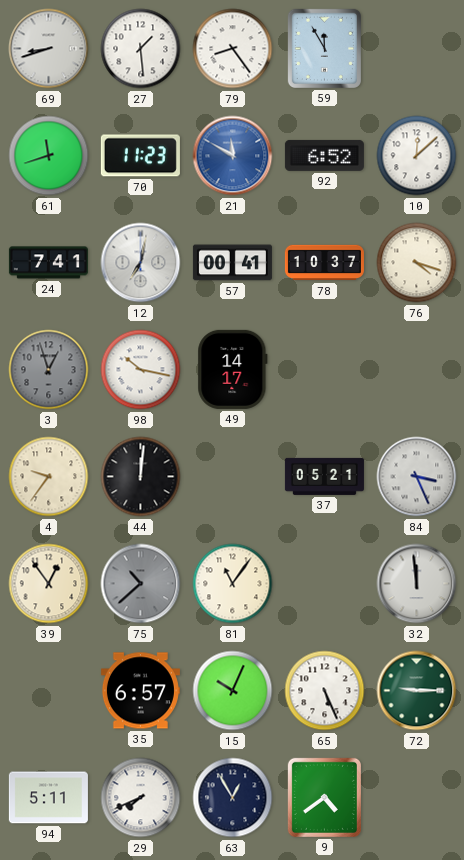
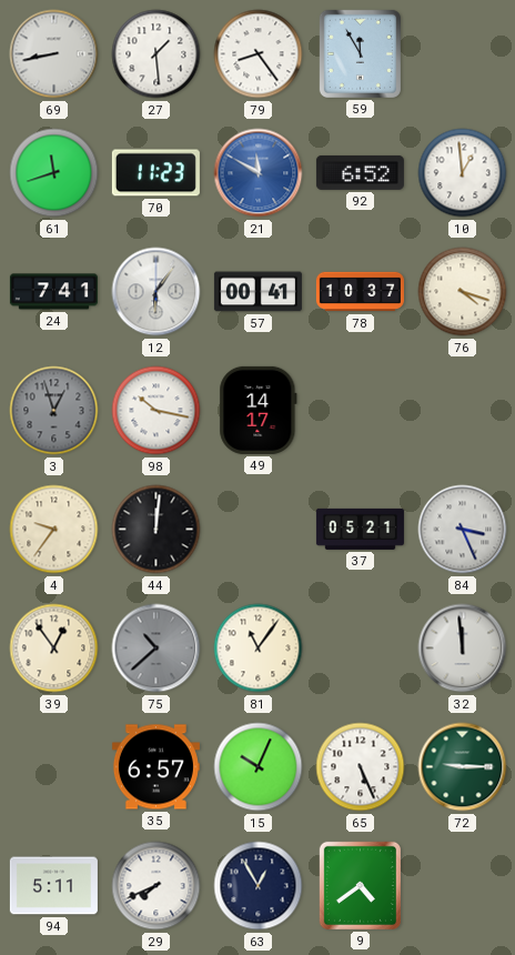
69: 8:42 -> 8:43
10: 12:08 -> 12:59
12: 7:02 -> 6:06
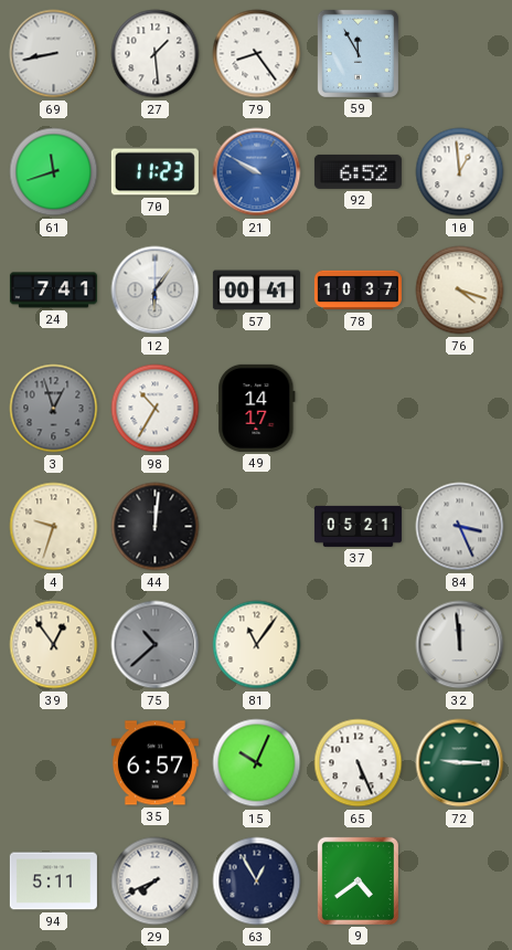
21: 11:50 -> 9:50
98: 10:17 -> 10:35
4: 9:36 -> 9:33
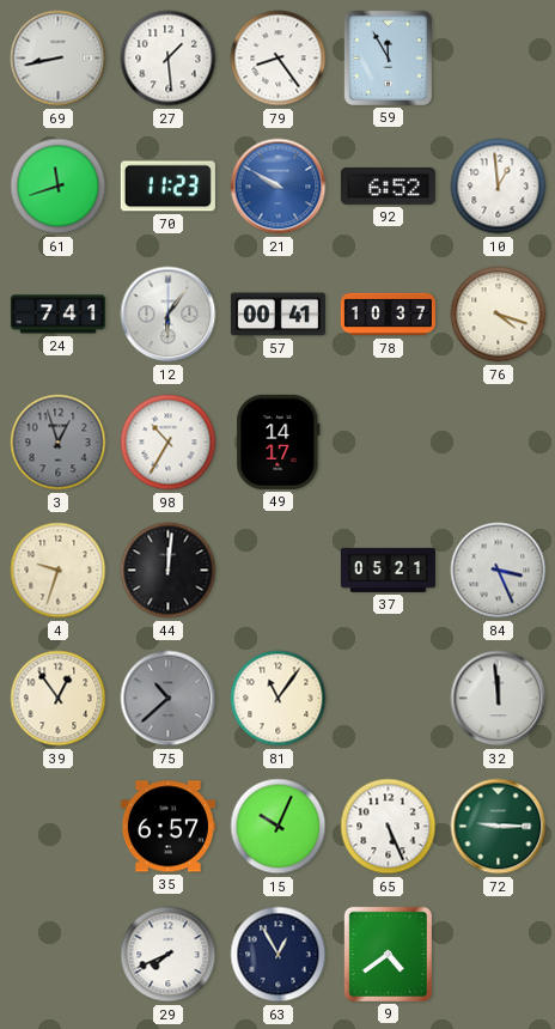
94: 5:11 -> none
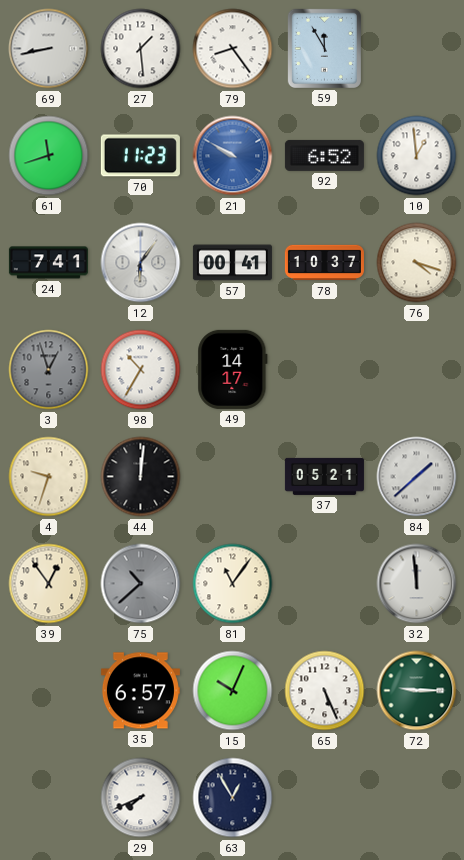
84: 3:26 -> 1:38
9: 4:39 -> none
